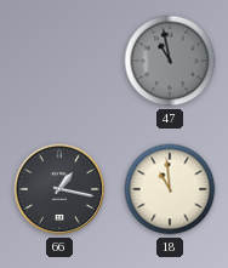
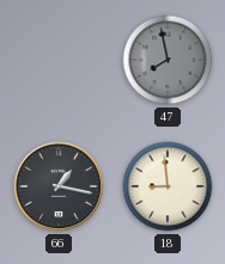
47: 10:58 -> 7:58
18: 10:59 -> 8:59
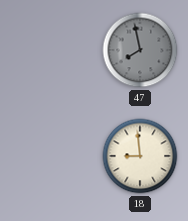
66: 1:17 -> none
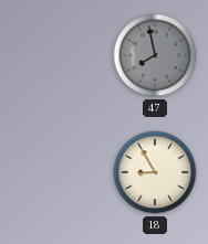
18: 8:59 -> 8:55
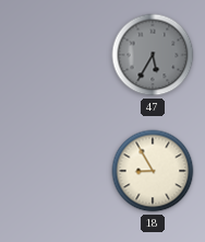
47: 7:58 -> 5:35
